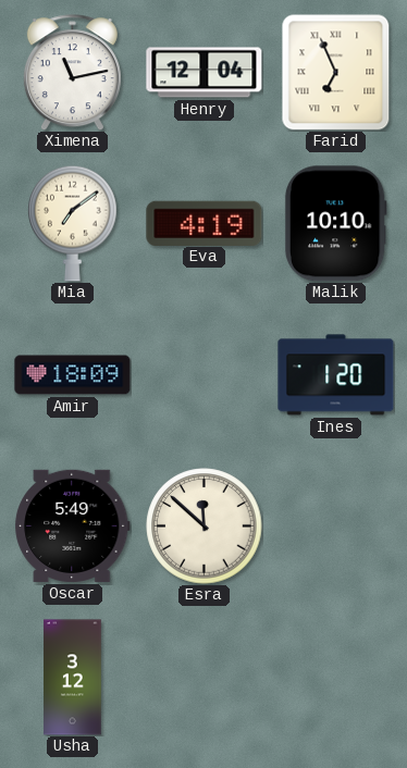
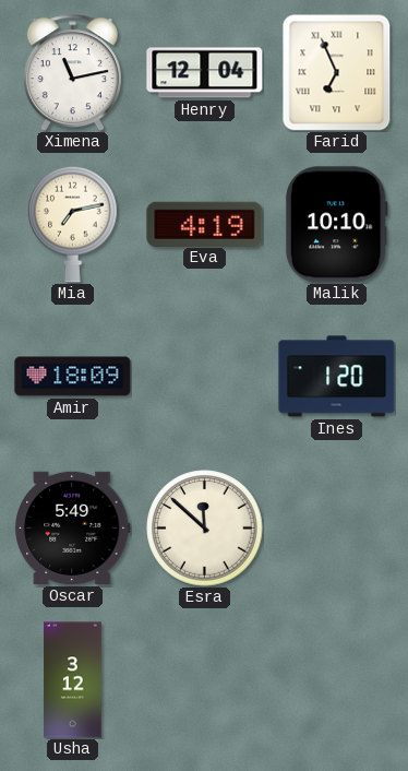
Mia: 7:09 -> 7:13
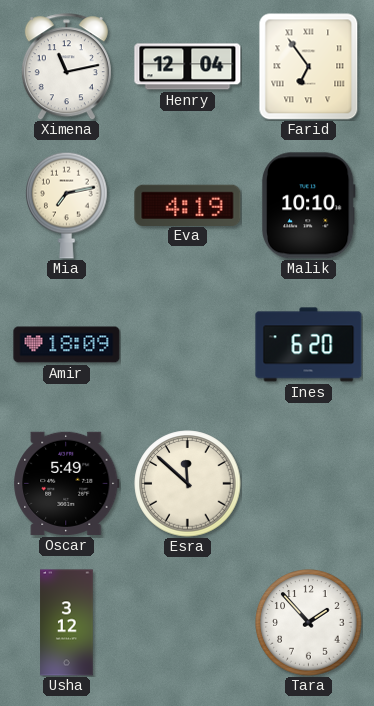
Farid: 6:56 -> 6:54
Ines: 1:20 -> 6:20
Tara: none -> 1:53
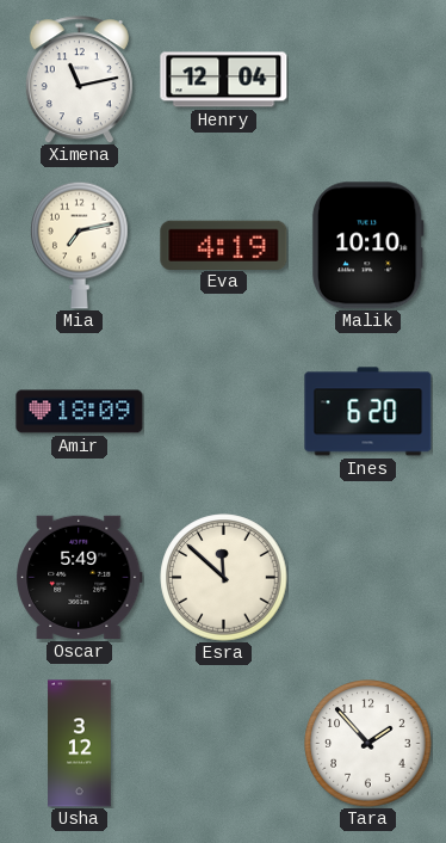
Farid: 6:54 -> none
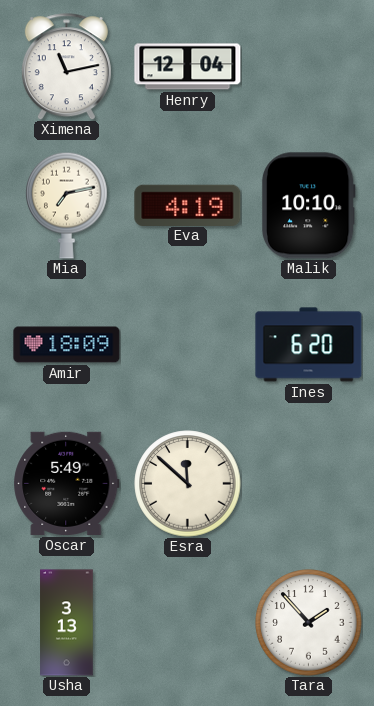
Usha: 3:12 -> 3:13
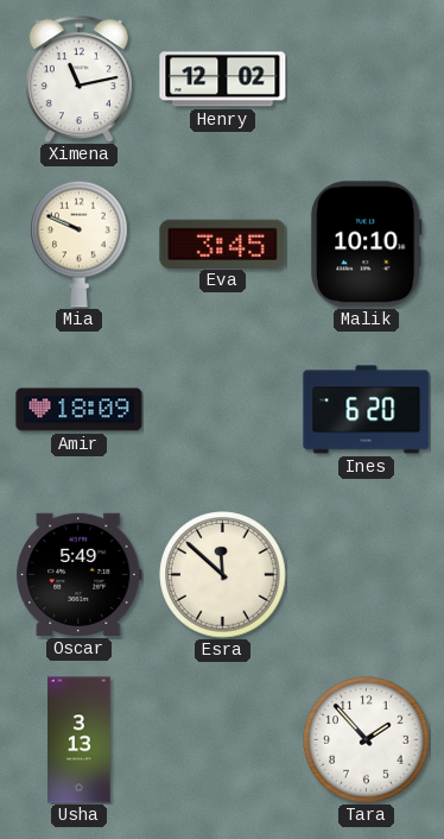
Henry: 12:04 -> 12:02
Mia: 7:13 -> 9:49
Eva: 4:19 -> 3:45
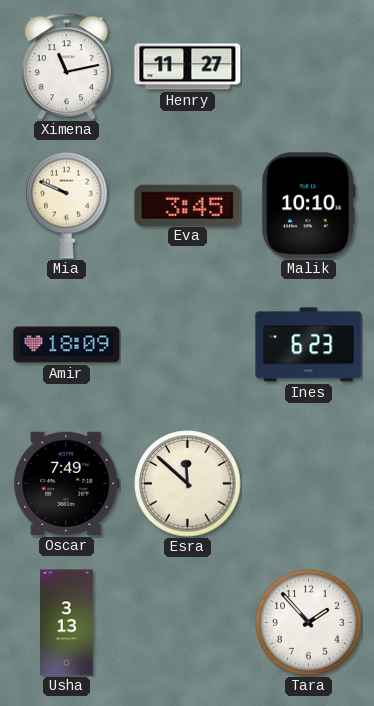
Henry: 12:02 -> 11:27
Ines: 6:20 -> 6:23
Oscar: 5:49 -> 7:49
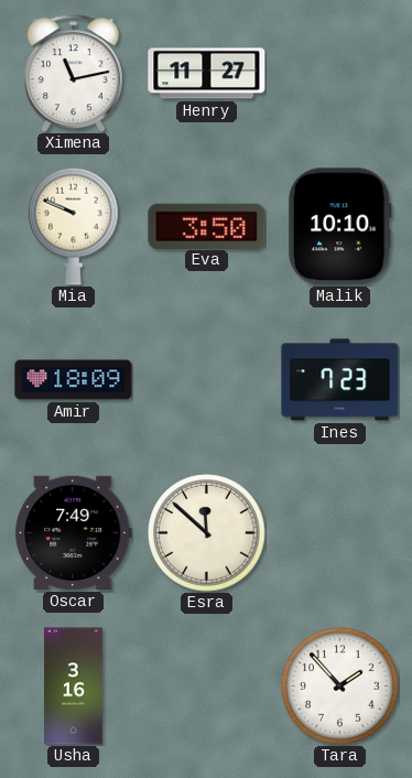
Eva: 3:45 -> 3:50
Ines: 6:23 -> 7:23
Usha: 3:13 -> 3:16
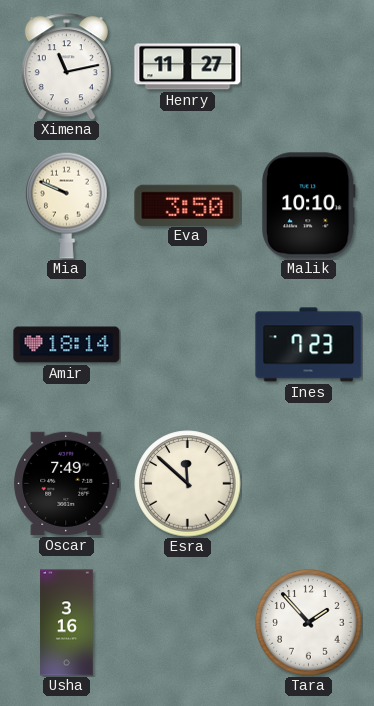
Amir: 18:09 -> 18:14
